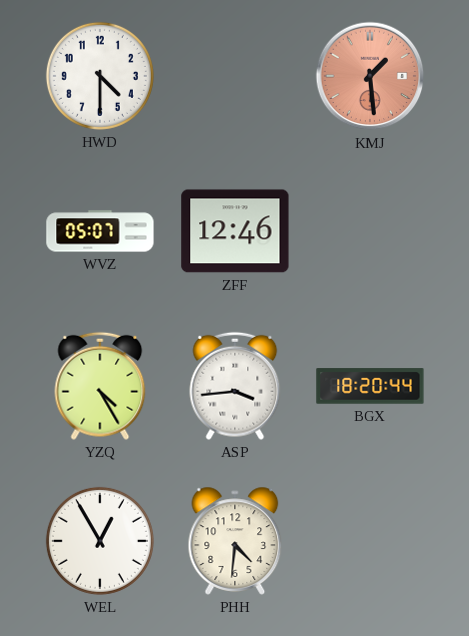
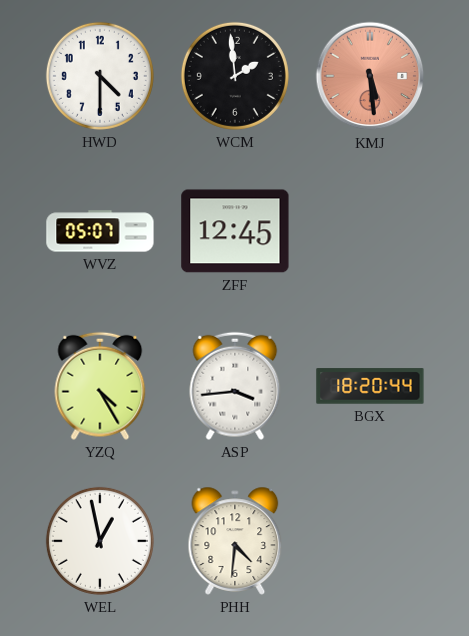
WCM: none -> 1:59
KMJ: 1:29 -> 5:29
ZFF: 12:46 -> 12:45
WEL: 12:55 -> 12:58
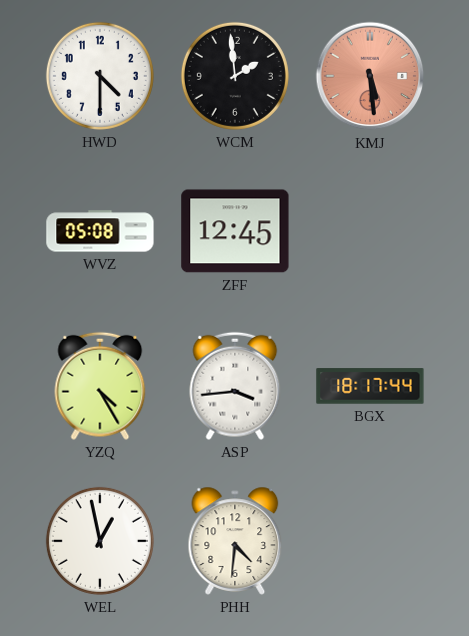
WVZ: 05:07 -> 05:08
BGX: 18:20 -> 18:17
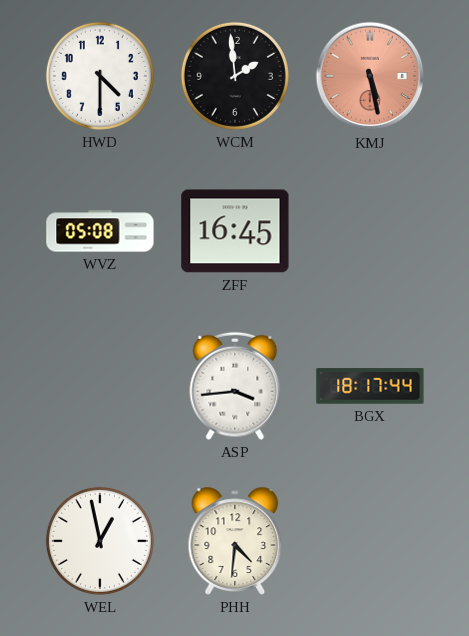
KMJ: 5:29 -> 5:28
ZFF: 12:45 -> 16:45
YZQ: 4:25 -> none
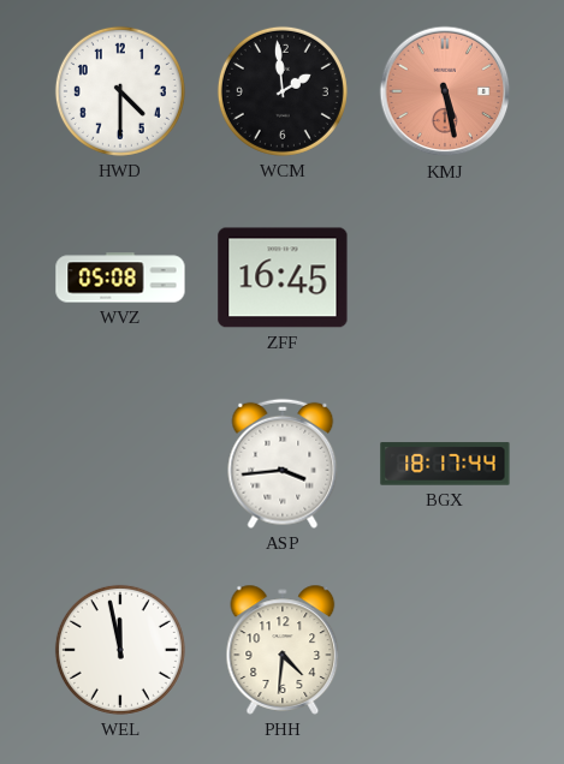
WEL: 12:58 -> 11:58
